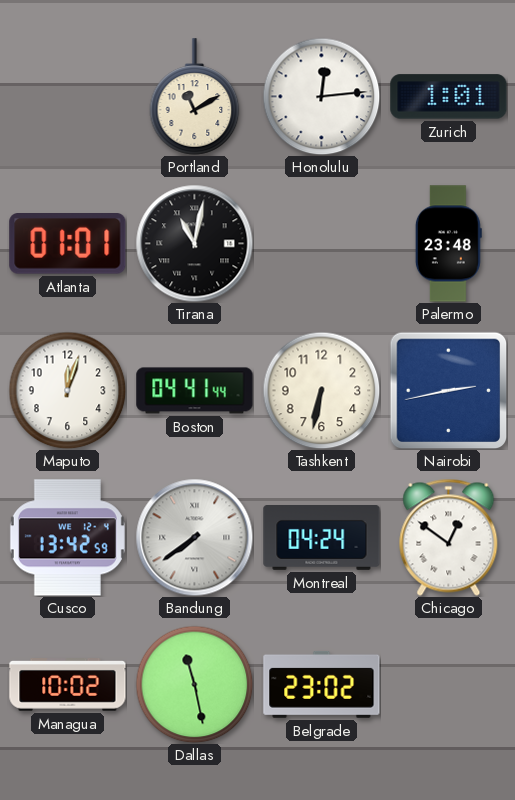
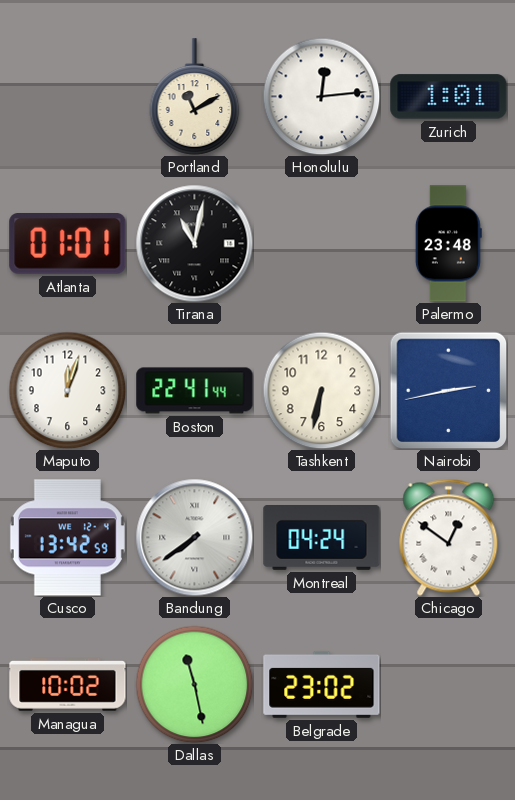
Boston: 04:41 -> 22:41
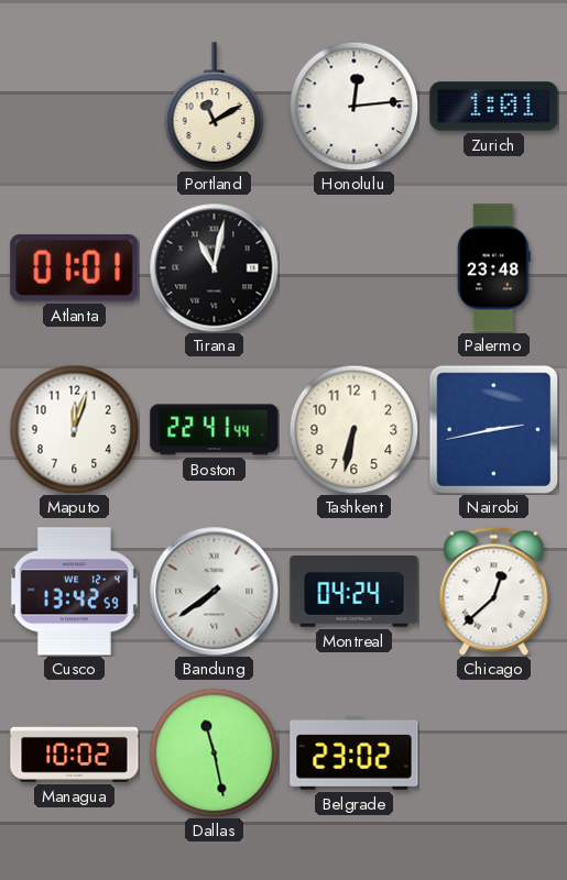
Chicago: 12:51 -> 12:38
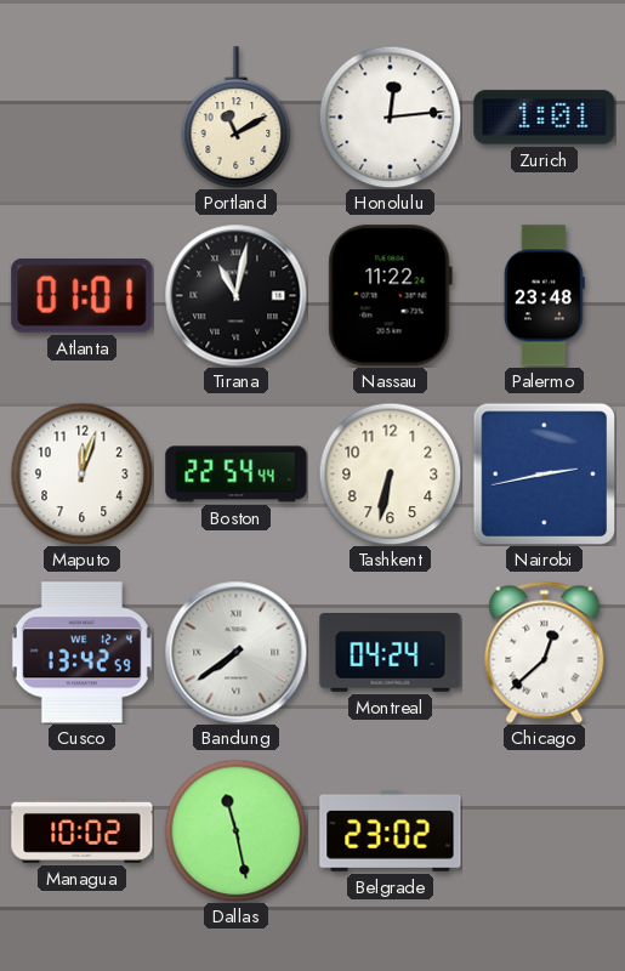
Nassau: none -> 11:22
Boston: 22:41 -> 22:54
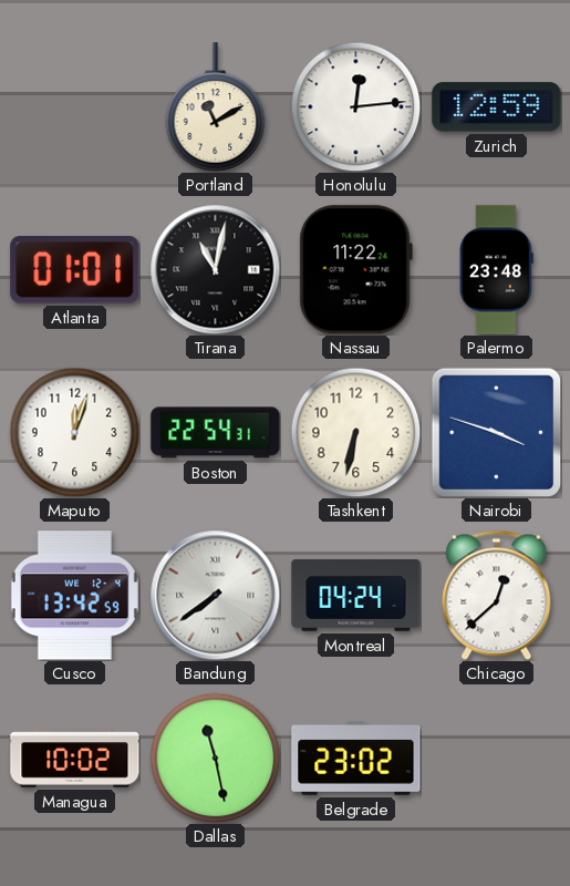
Zurich: 1:01 -> 12:59
Boston: 22:54:44 -> 22:54:31
Nairobi: 2:43 -> 3:48
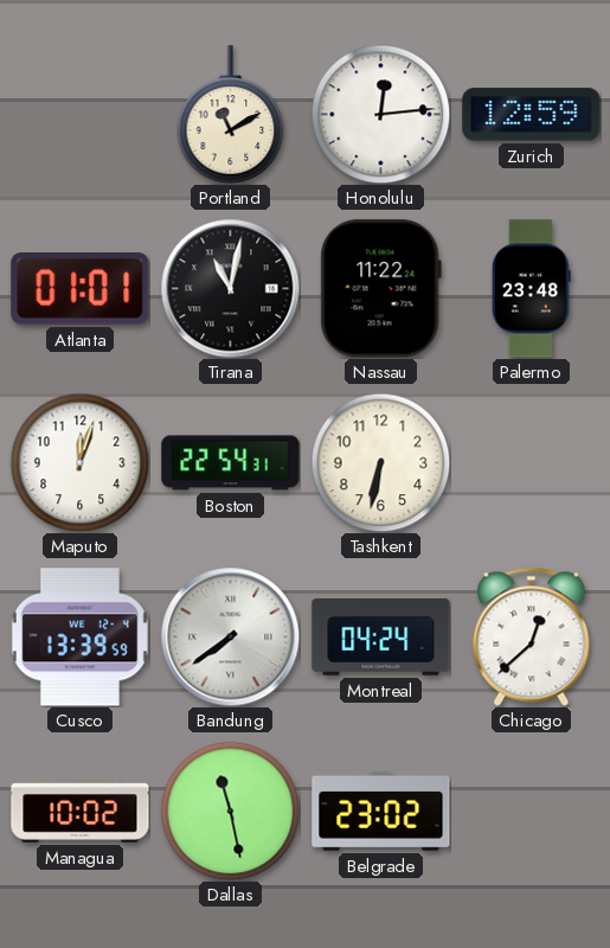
Nairobi: 3:48 -> none
Cusco: 13:42 -> 13:39
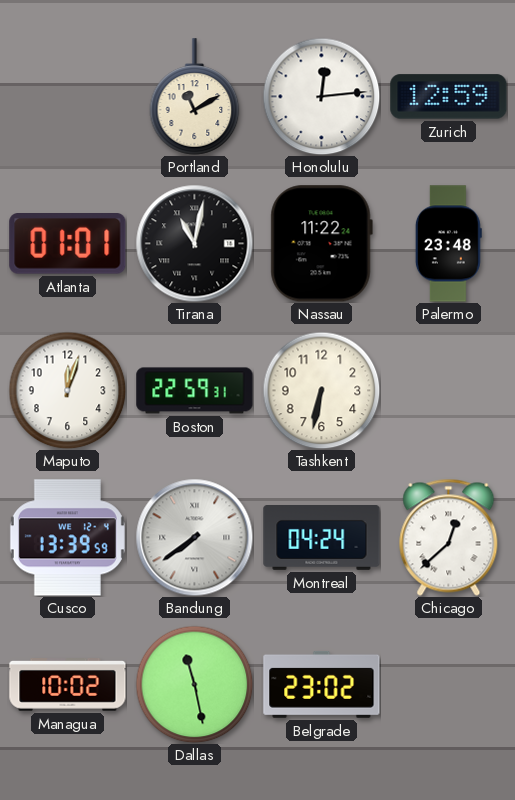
Boston: 22:54 -> 22:59
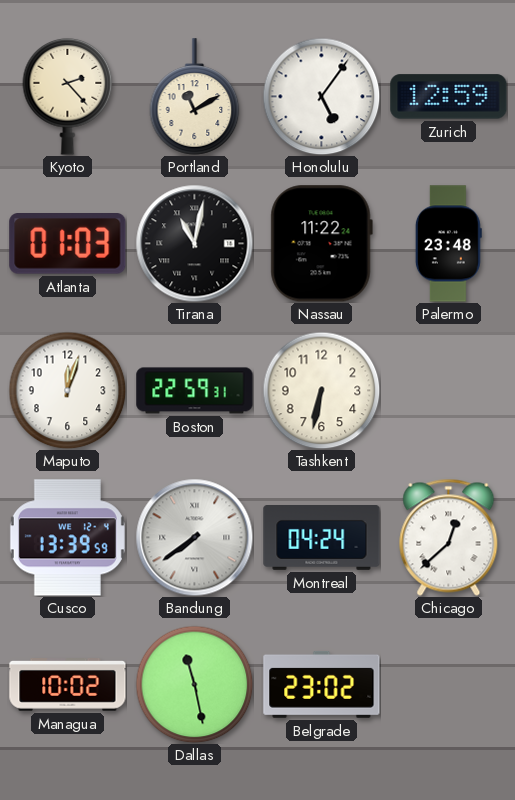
Kyoto: none -> 2:23
Honolulu: 12:14 -> 5:06
Atlanta: 01:01 -> 01:03
